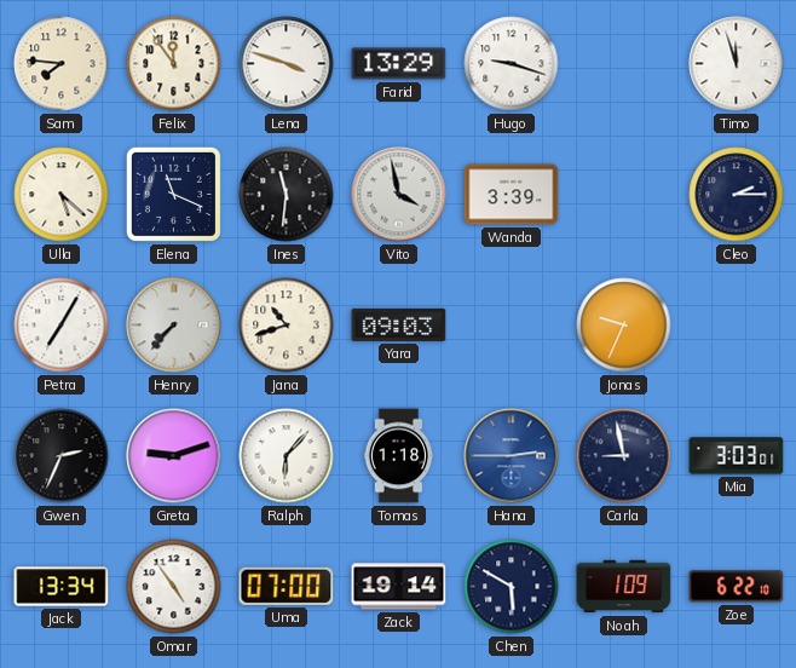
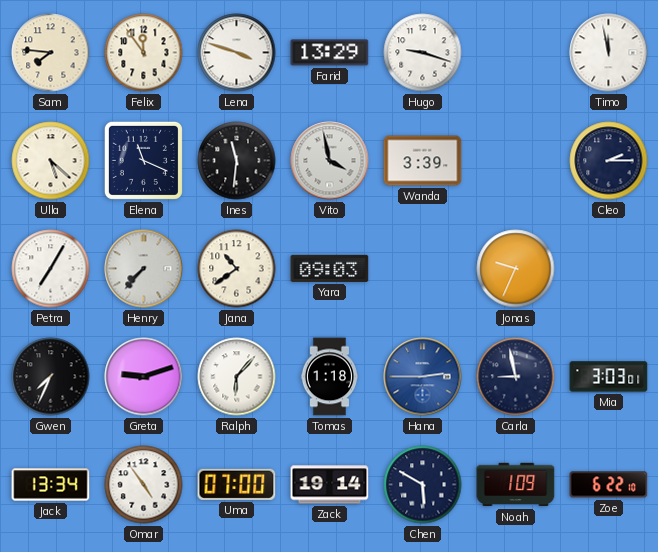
Timo: 11:57 -> 11:58
Jana: 10:42 -> 10:39
Gwen: 2:34 -> 7:34
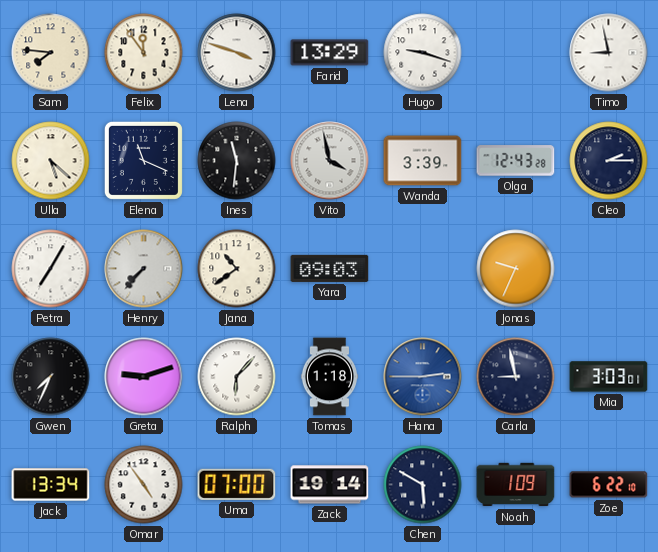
Timo: 11:58 -> 8:58
Olga: none -> 12:43
